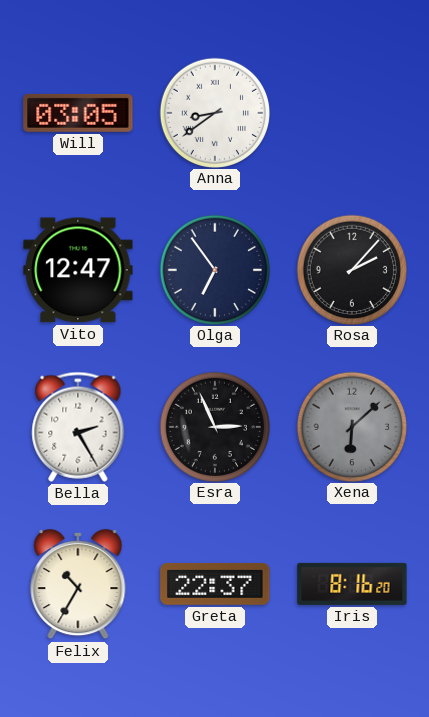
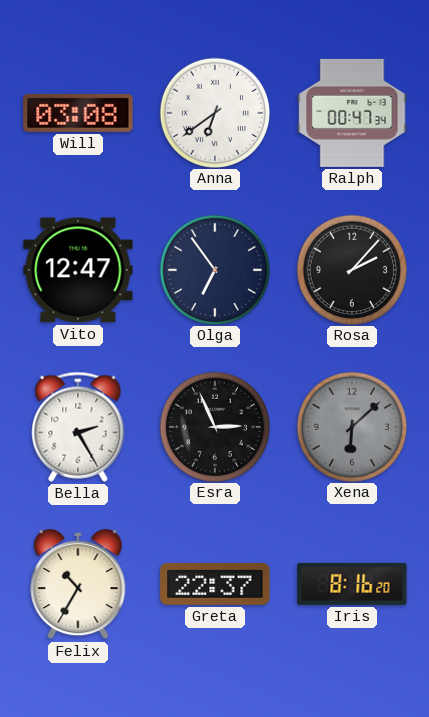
Will: 03:05 -> 03:08
Anna: 8:39 -> 6:39
Ralph: none -> 00:47
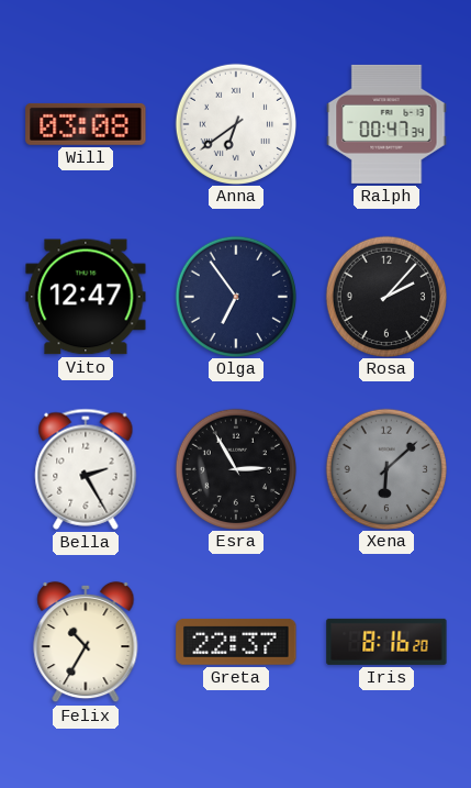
Esra: 2:56 -> 2:55
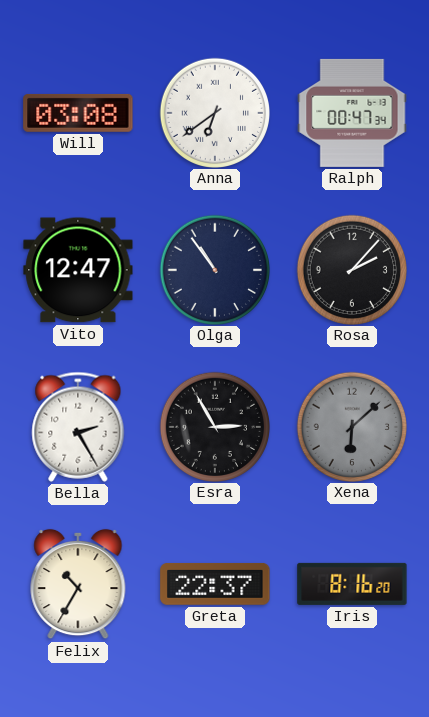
Olga: 6:54 -> 10:54
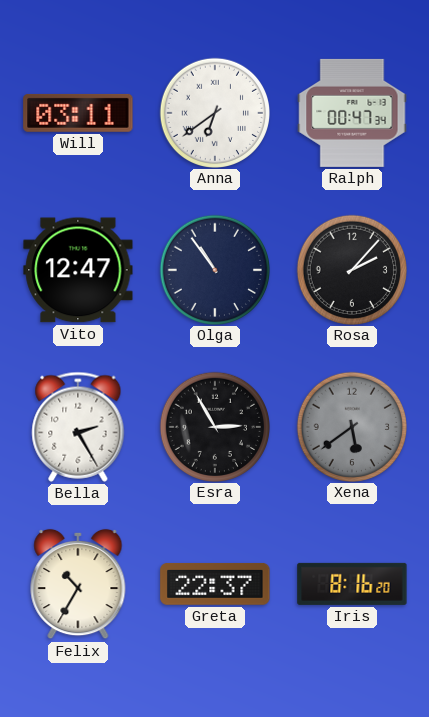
Will: 03:08 -> 03:11
Xena: 6:08 -> 5:39
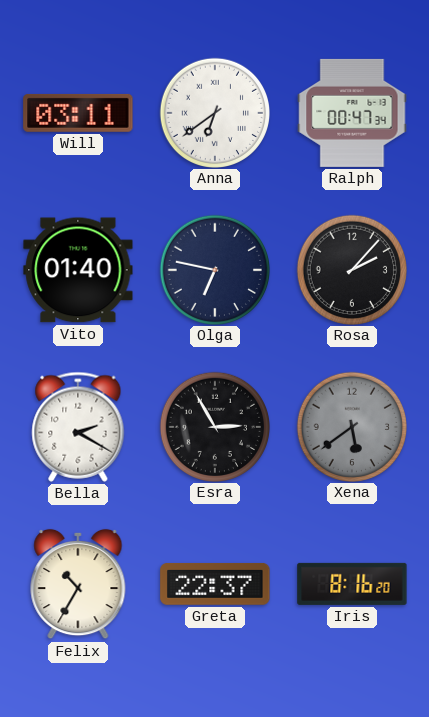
Vito: 12:47 -> 01:40
Olga: 10:54 -> 6:47
Bella: 2:25 -> 2:20
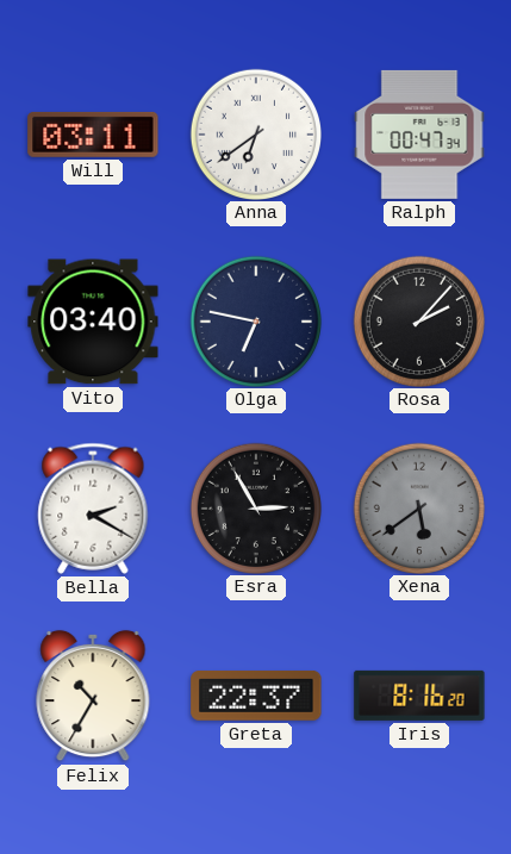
Vito: 01:40 -> 03:40
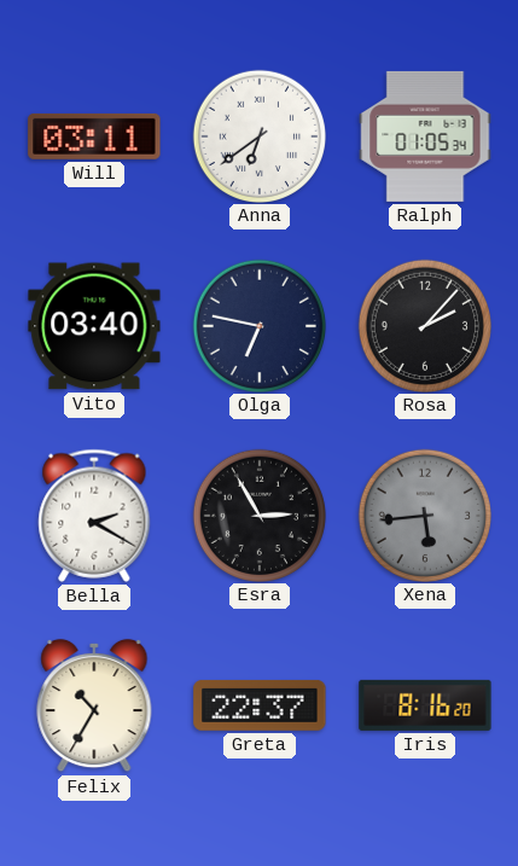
Ralph: 00:47 -> 01:05
Xena: 5:39 -> 5:44
